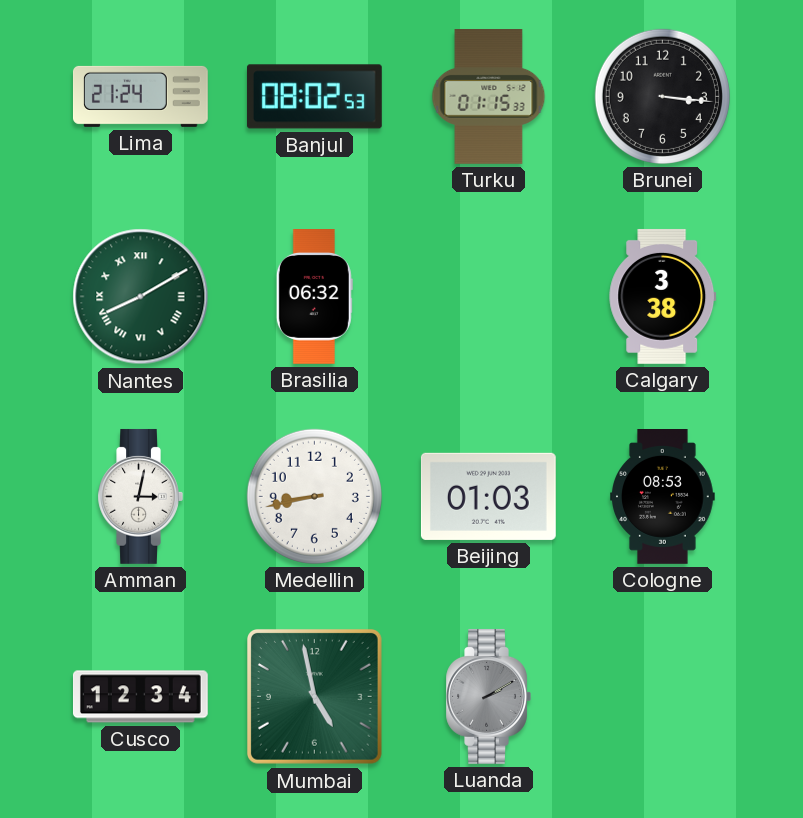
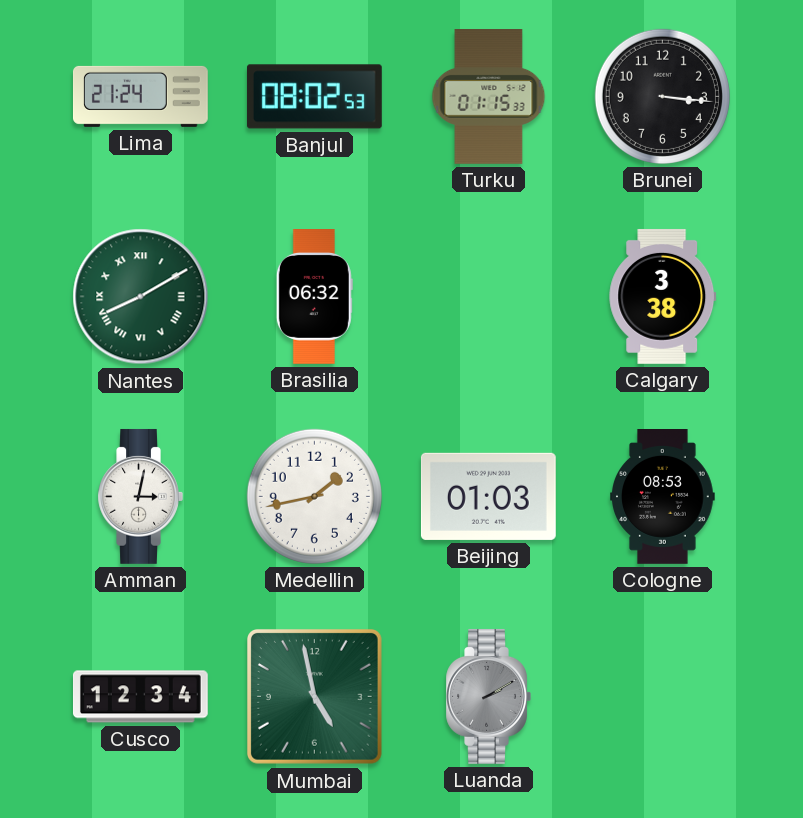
Medellin: 8:43 -> 1:43
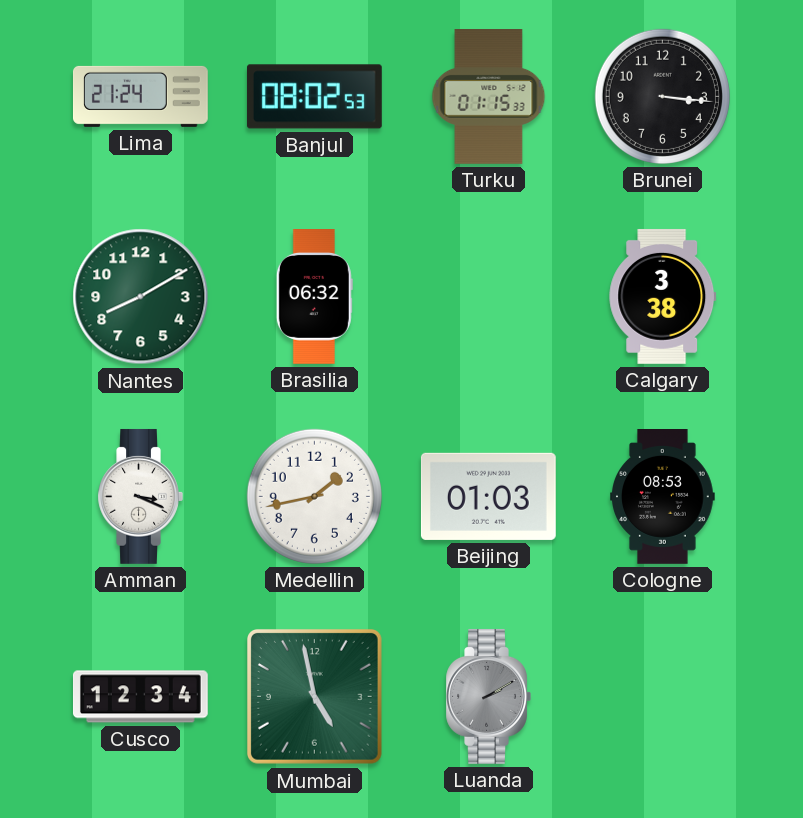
Nantes numerals: Roman -> Arabic
Amman: 3:02 -> 3:19
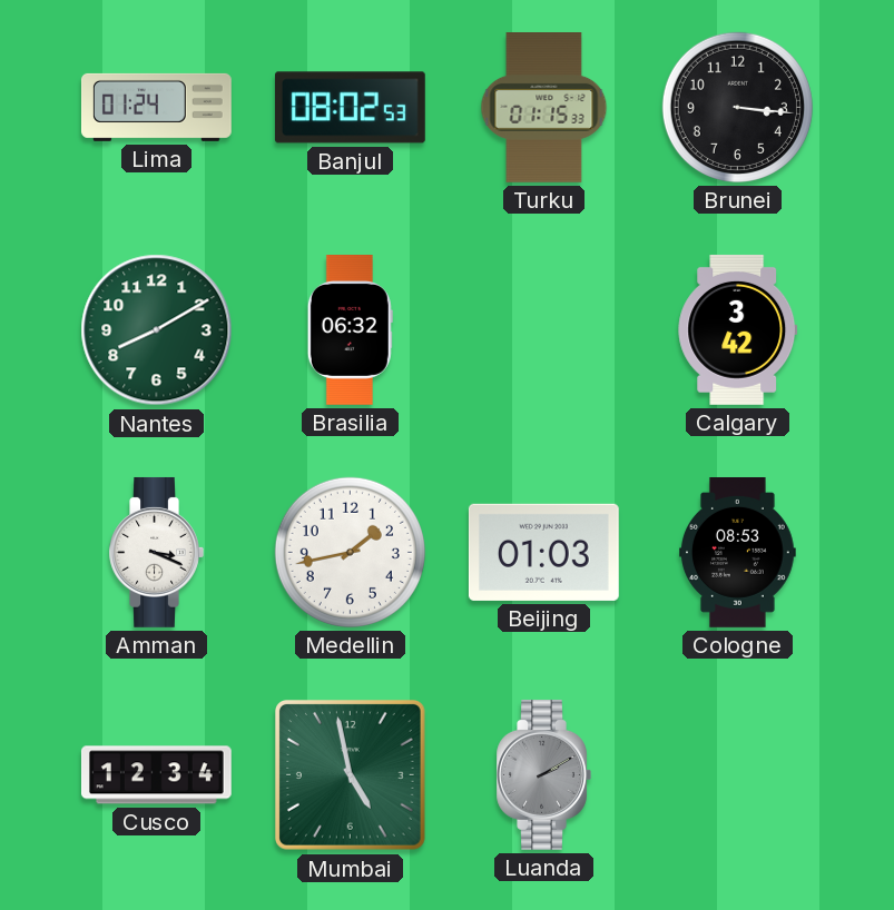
Lima: 21:24 -> 01:24
Calgary: 3:38 -> 3:42
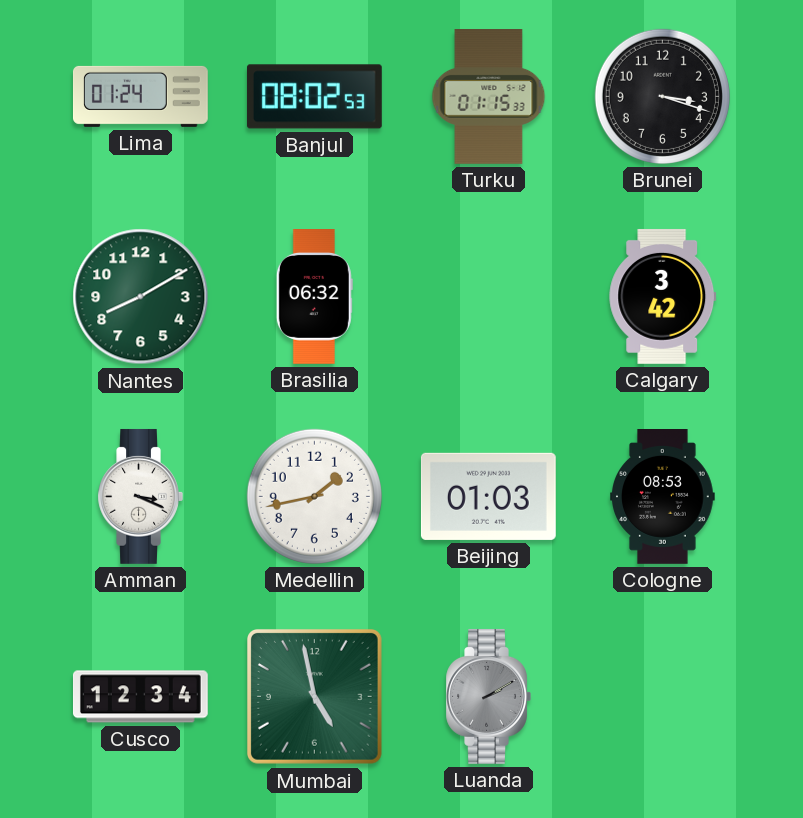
Brunei: 3:16 -> 3:18
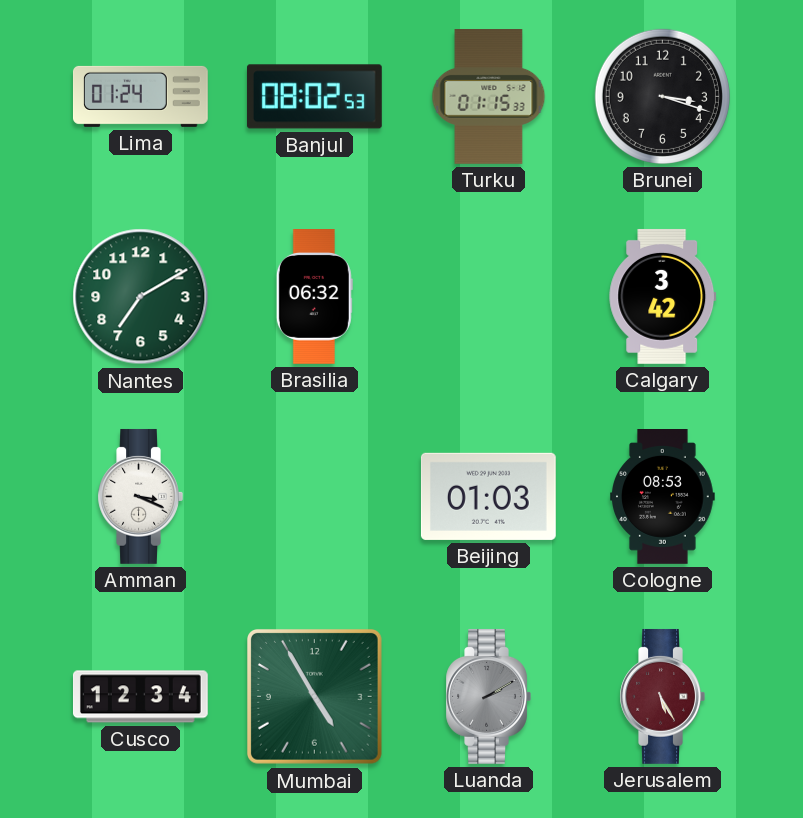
Nantes: 8:10 -> 7:10
Medellin: 1:43 -> none
Mumbai: 4:58 -> 4:55
Jerusalem: none -> 5:25
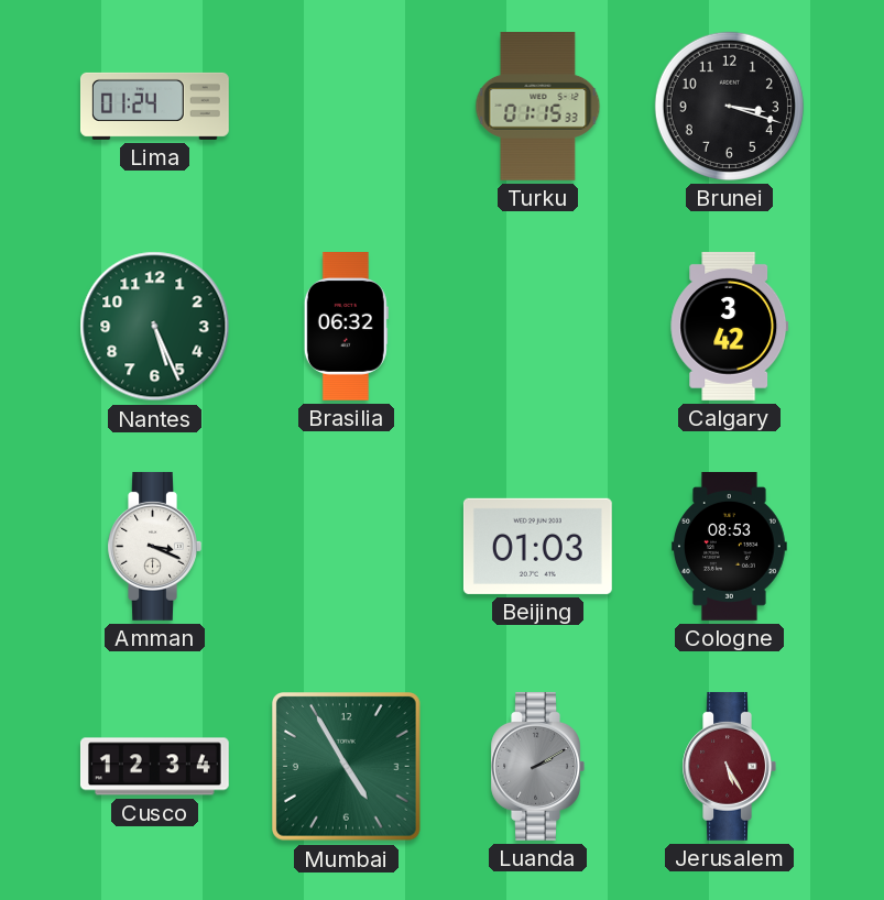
Banjul: 08:02 -> none
Nantes: 7:10 -> 5:26
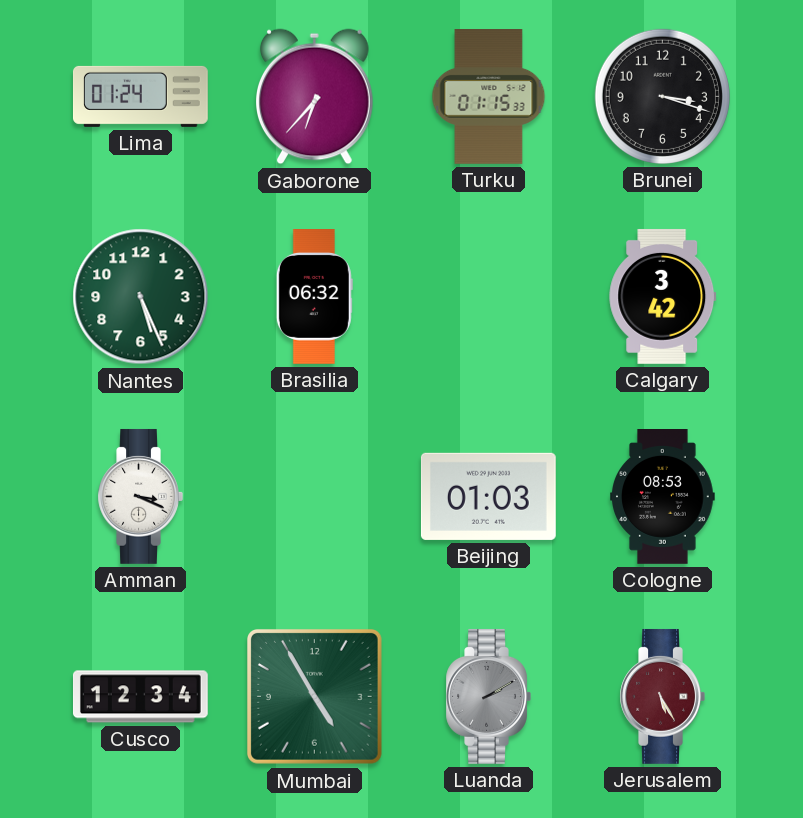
Gaborone: none -> 6:37
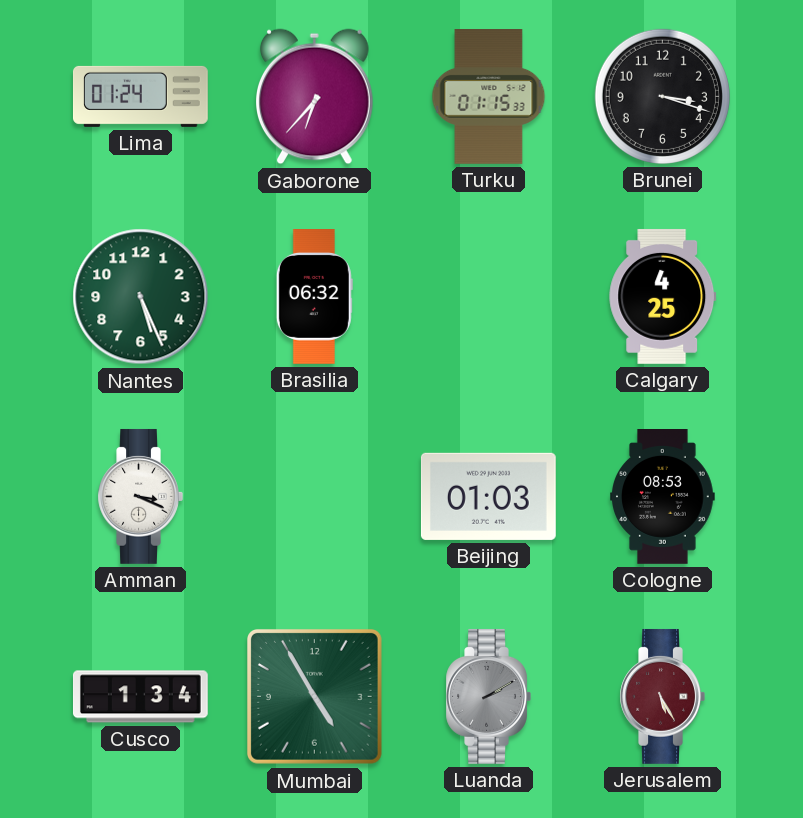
Calgary: 3:42 -> 4:25
Cusco: 12:34 -> 1:34
